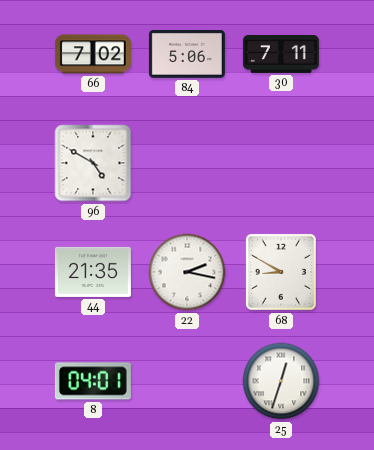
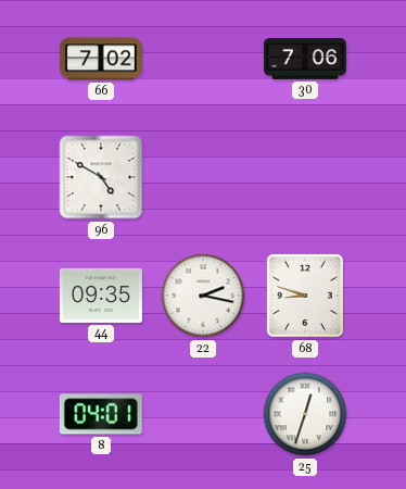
84: 5:06 -> none
30: 7:11 -> 7:06
44: 21:35 -> 09:35
68: 8:50 -> 8:48
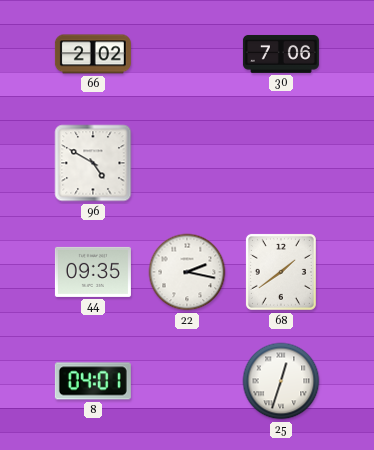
66: 7:02 -> 2:02
68: 8:48 -> 1:39
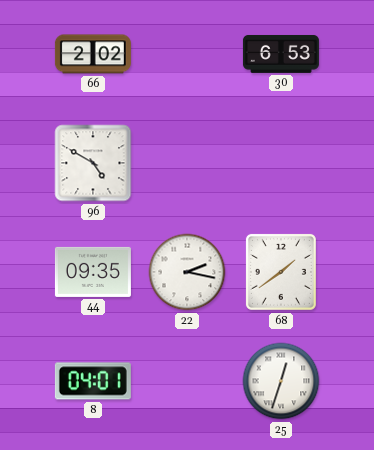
30: 7:06 -> 6:53
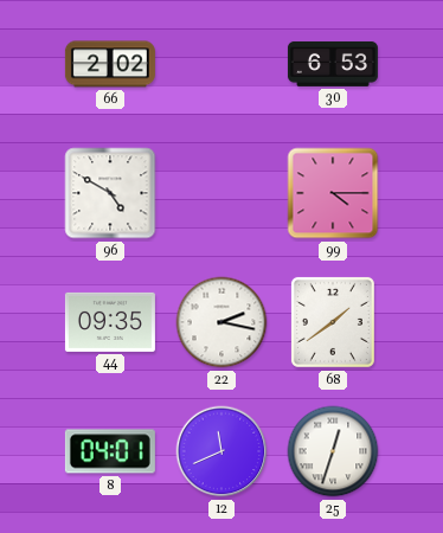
99: none -> 4:15
12: none -> 11:41
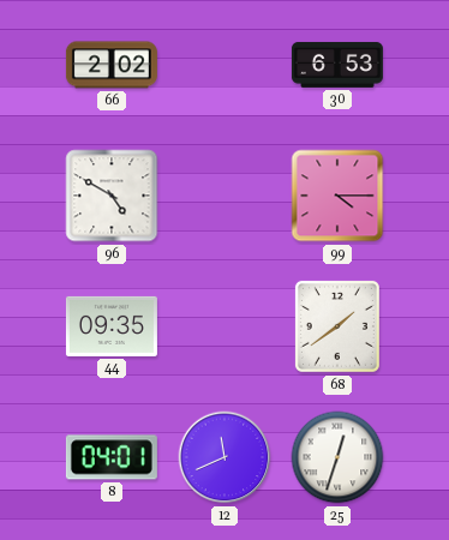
22: 2:17 -> none
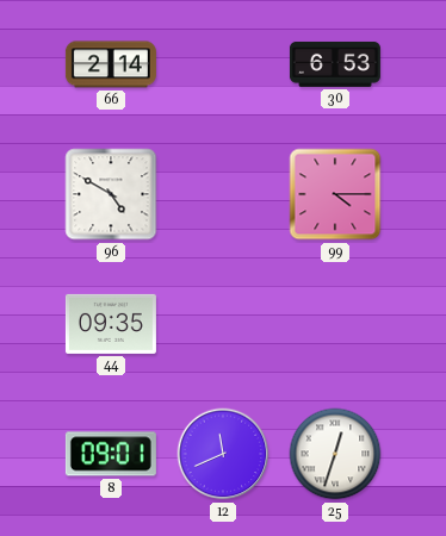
66: 2:02 -> 2:14
68: 1:39 -> none
8: 04:01 -> 09:01
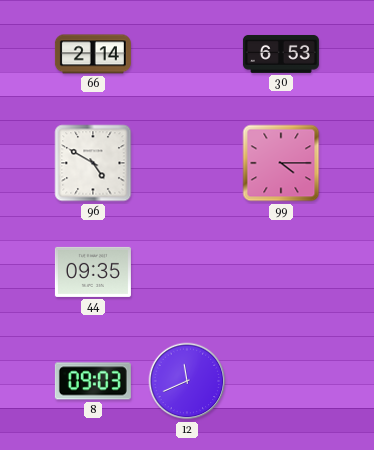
8: 09:01 -> 09:03
25: 12:33 -> none
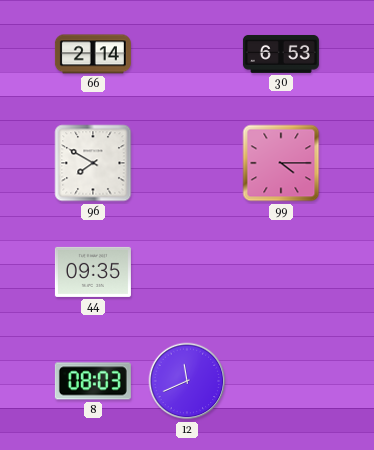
96: 4:50 -> 7:50
8: 09:03 -> 08:03
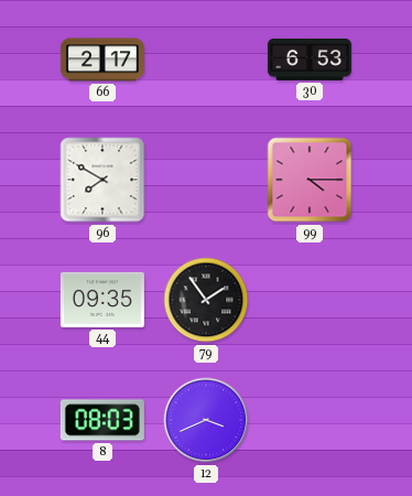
66: 2:14 -> 2:17
79: none -> 1:54
12: 11:41 -> 3:41
